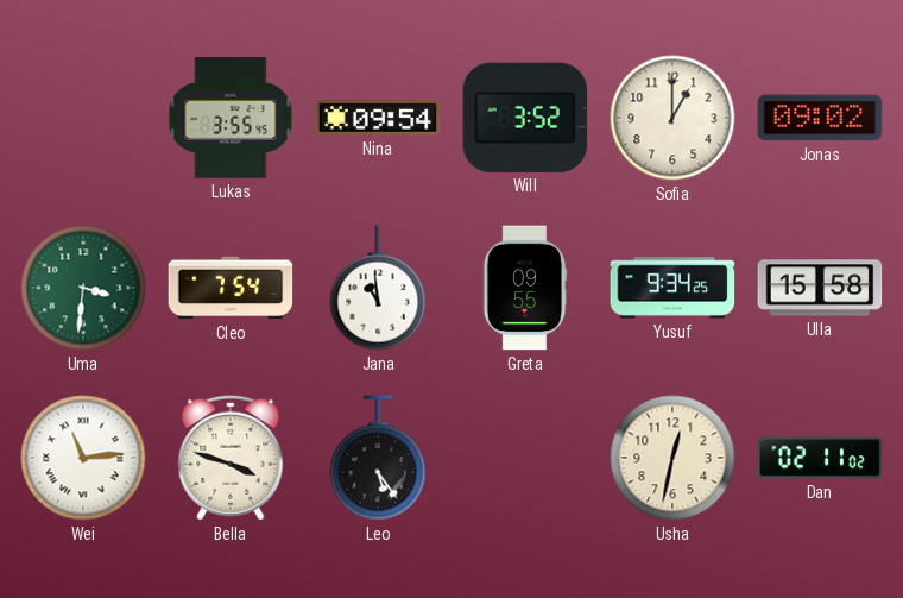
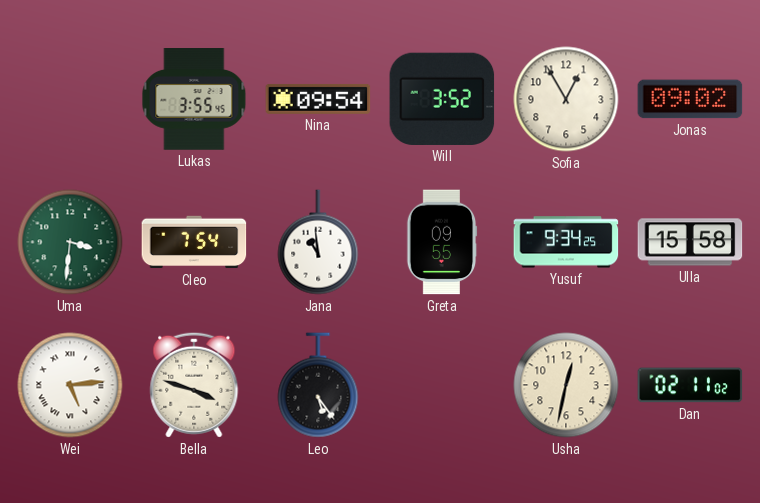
Sofia: 1:00 -> 12:55
Wei: 11:14 -> 5:14
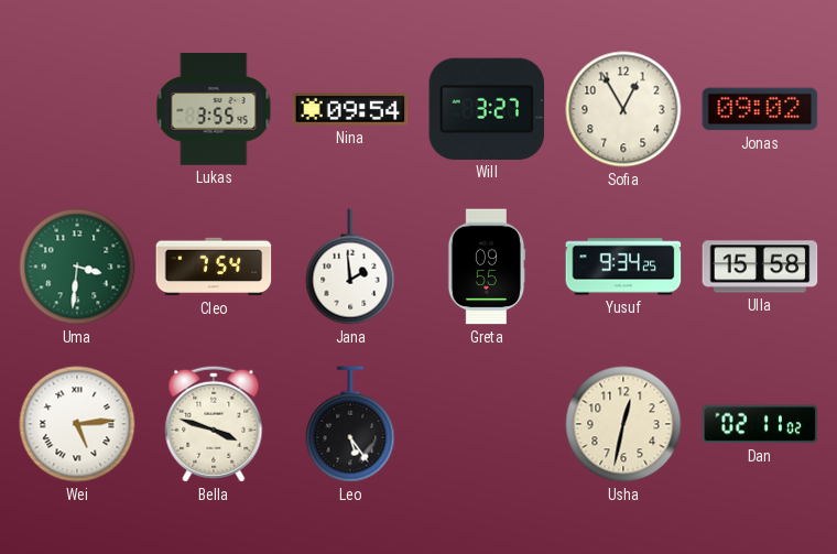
Will: 3:52 -> 3:27
Jana: 10:59 -> 1:59
